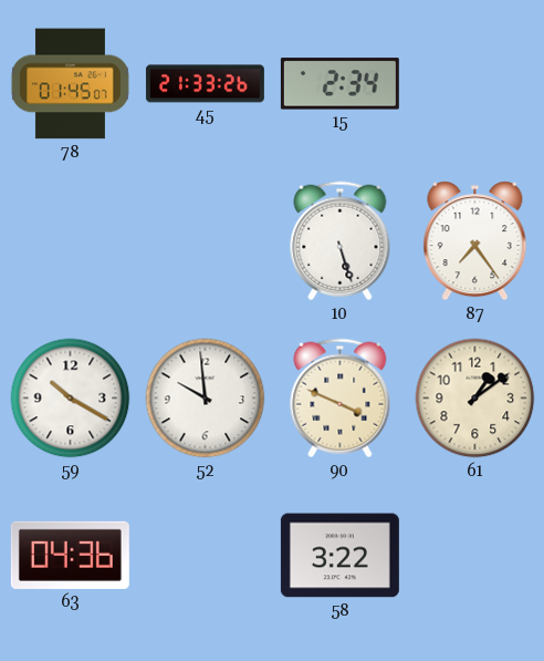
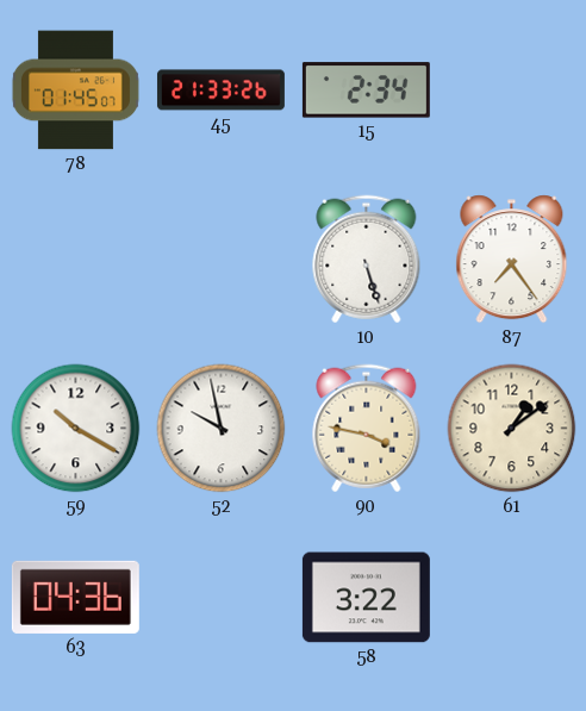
52: 9:59 -> 9:58
90: 3:49 -> 3:47
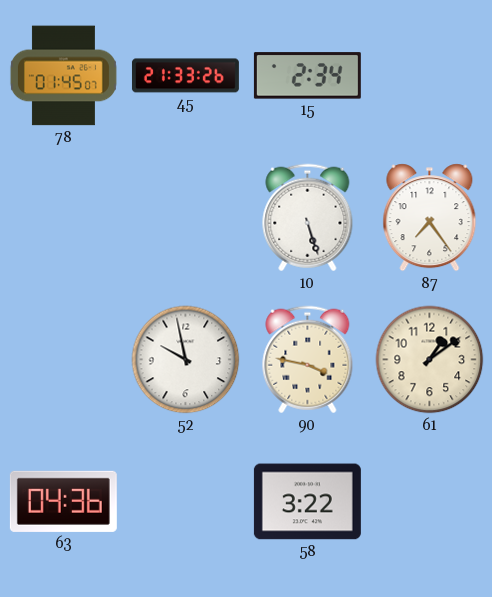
59: 10:20 -> none
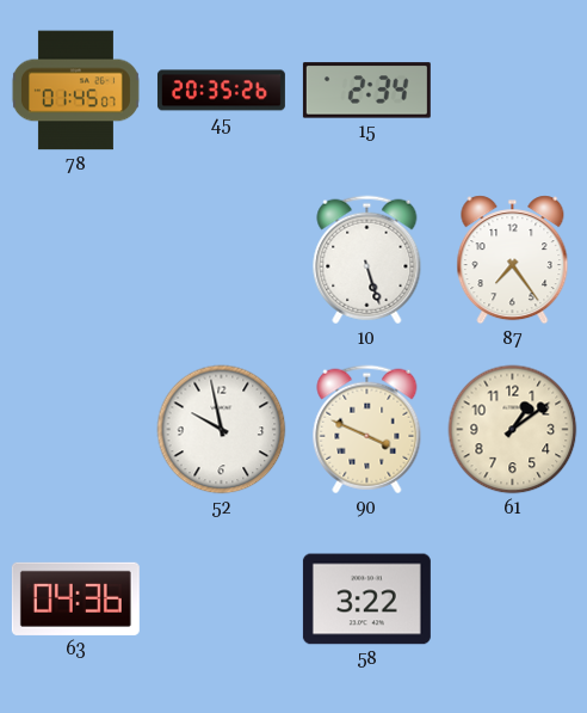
45: 21:33 -> 20:35
90: 3:47 -> 3:49
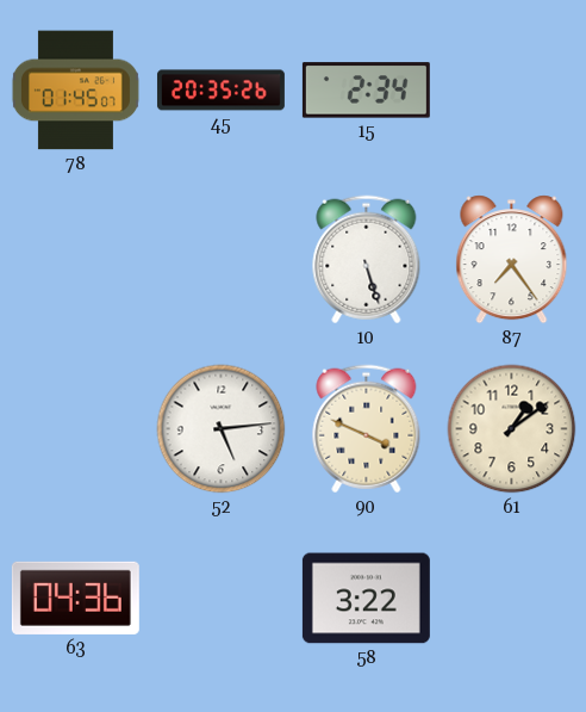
52: 9:58 -> 5:14
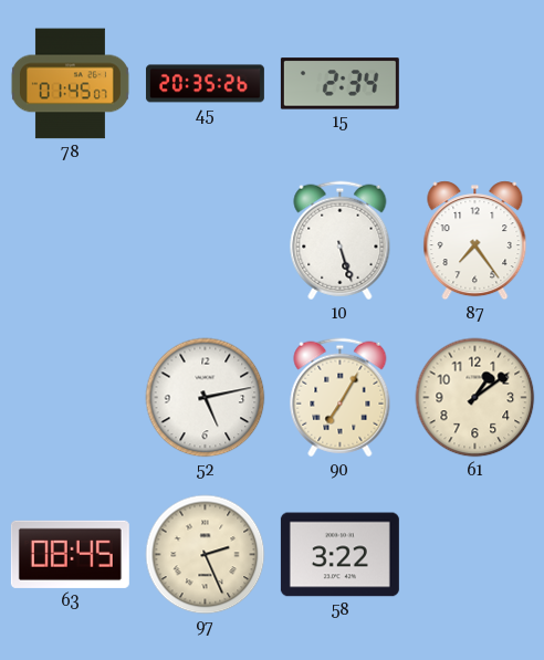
52: 5:14 -> 5:13
90: 3:49 -> 7:05
63: 04:36 -> 08:45
97: none -> 2:26
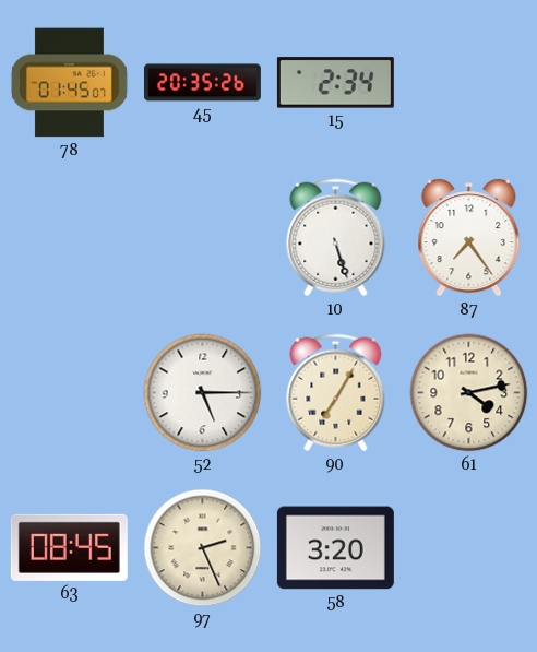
52: 5:13 -> 5:15
61: 1:09 -> 4:13
58: 3:22 -> 3:20
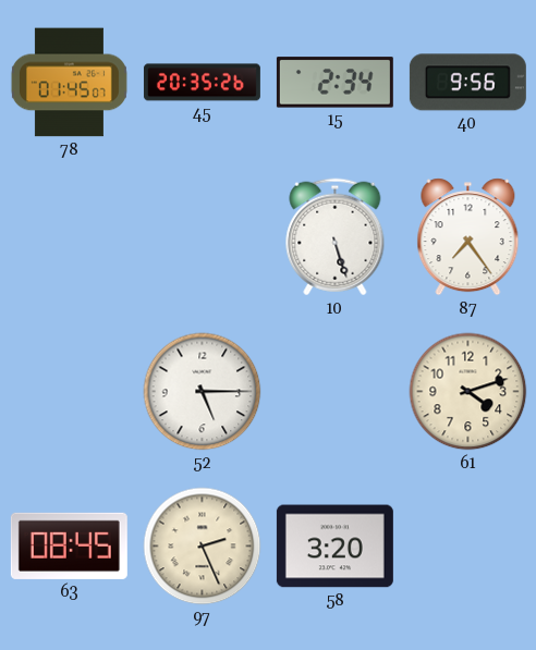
40: none -> 9:56
90: 7:05 -> none
61: 4:13 -> 4:12
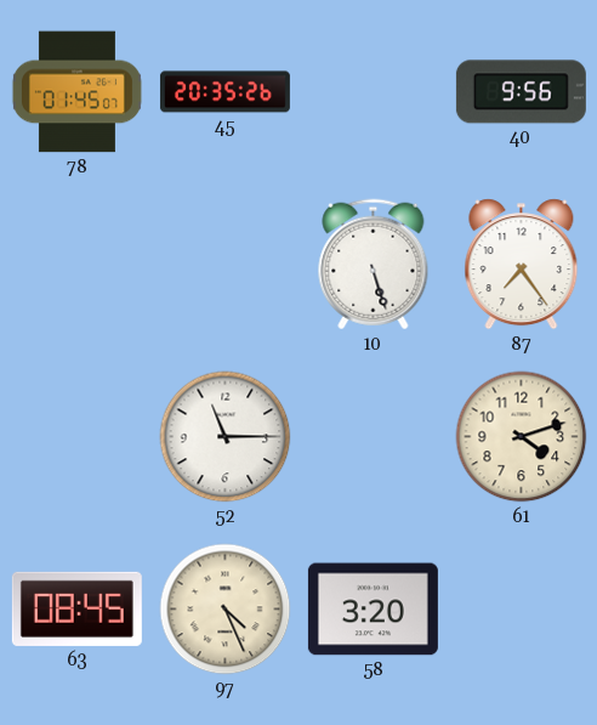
15: 2:34 -> none
52: 5:15 -> 11:15
97: 2:26 -> 4:26
